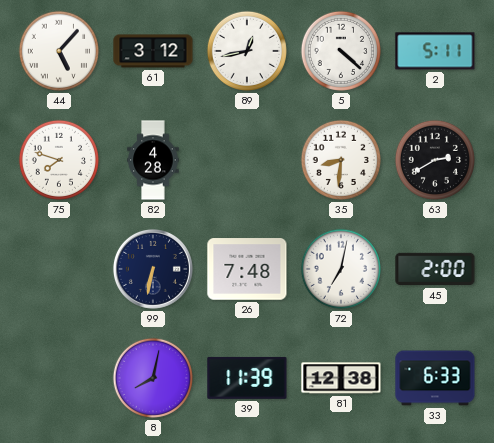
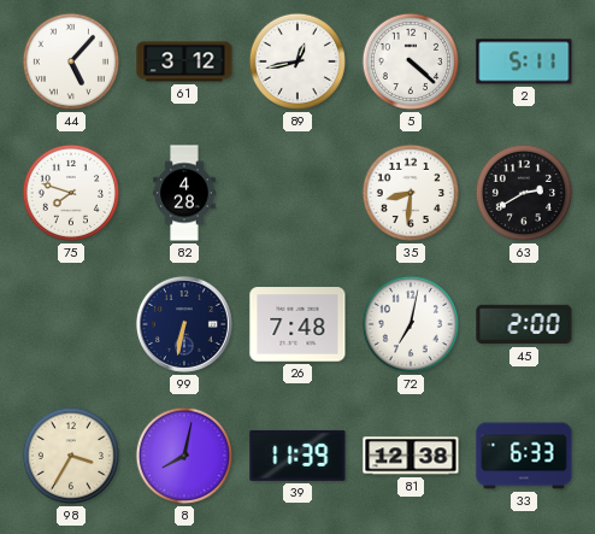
98: none -> 3:35
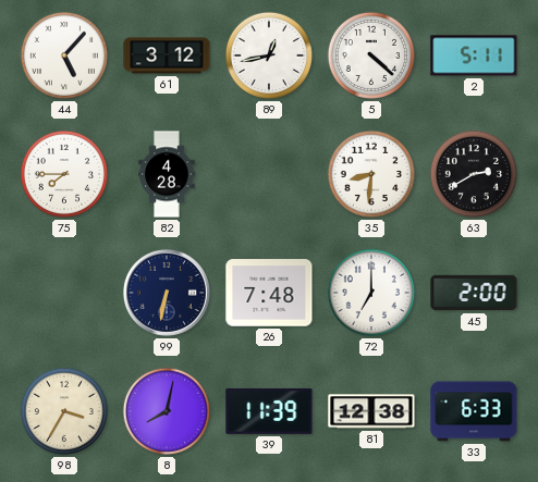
75: 7:48 -> 7:45
72: 7:02 -> 7:00
